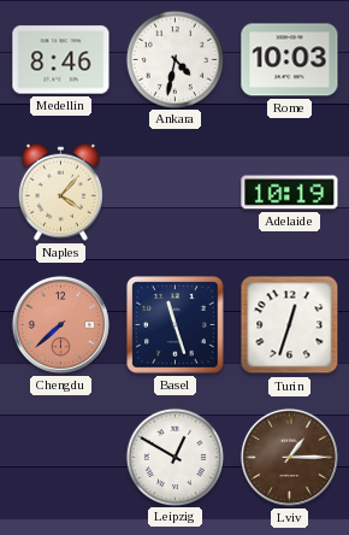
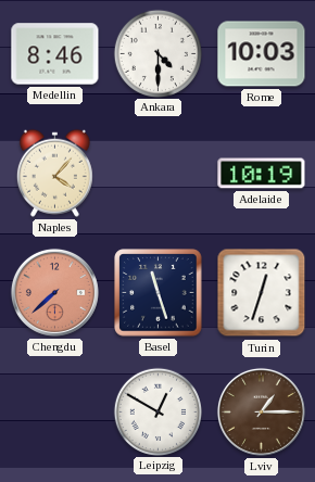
Ankara: 4:32 -> 4:30
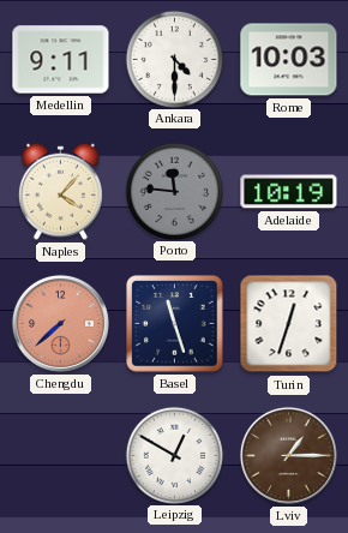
Medellin: 8:46 -> 9:11
Porto: none -> 11:46
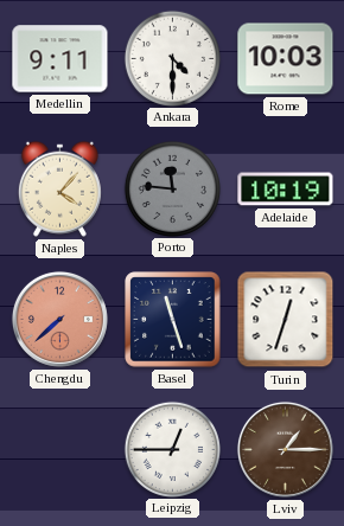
Leipzig: 12:50 -> 12:45
